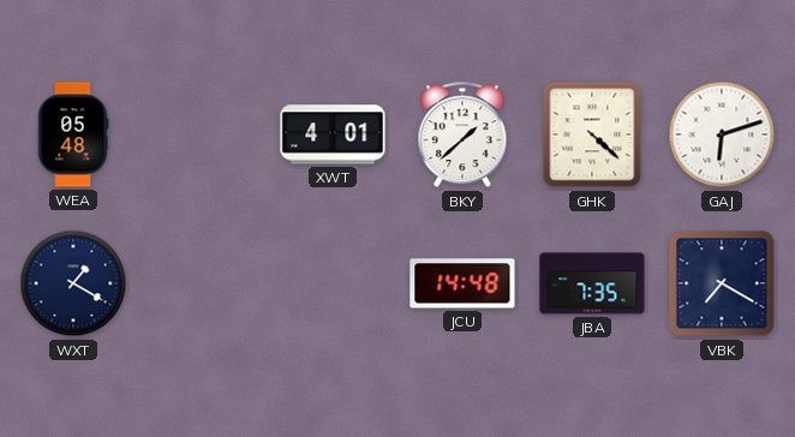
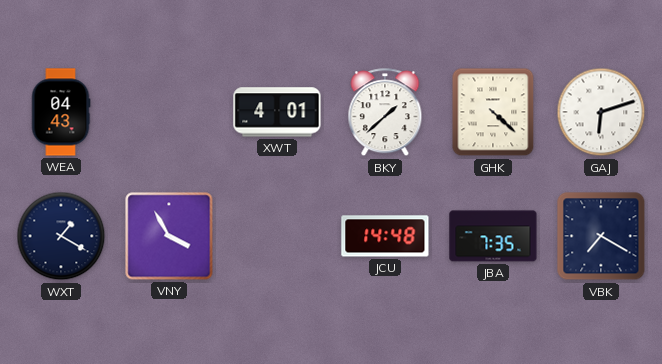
WEA: 05:48 -> 04:43
VNY: none -> 3:55
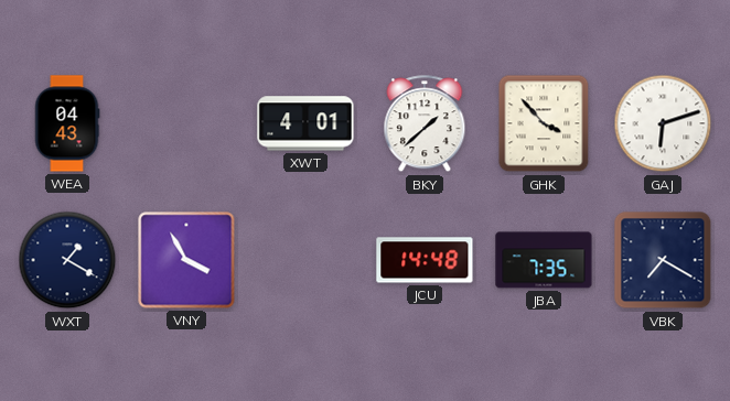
GHK: 4:22 -> 3:53
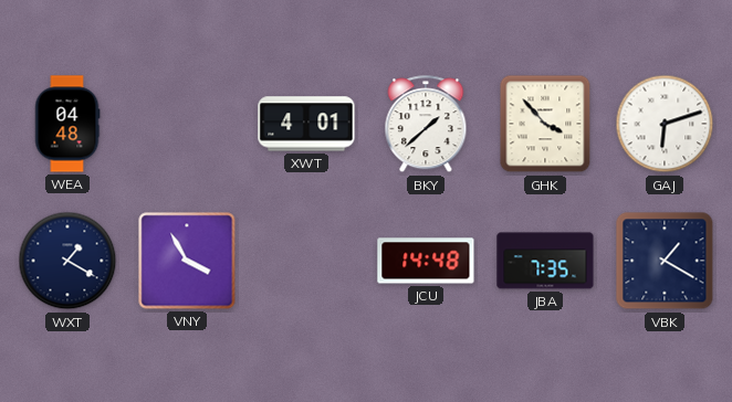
WEA: 04:43 -> 04:48
VBK: 7:20 -> 1:20
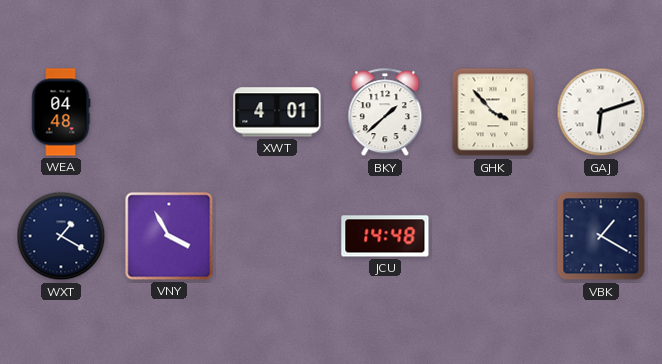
JBA: 7:35 -> none
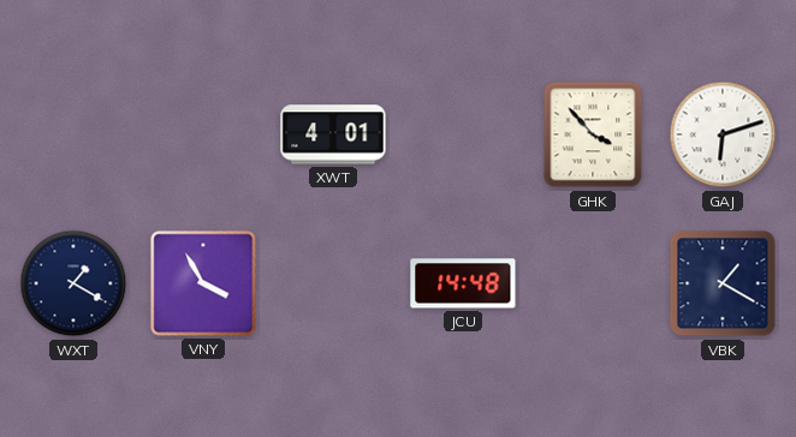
WEA: 04:48 -> none
BKY: 1:38 -> none
